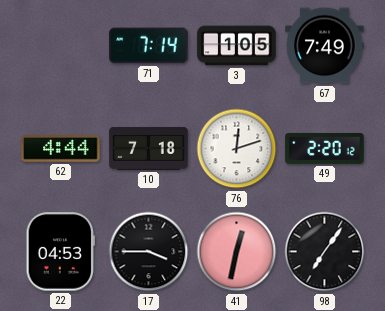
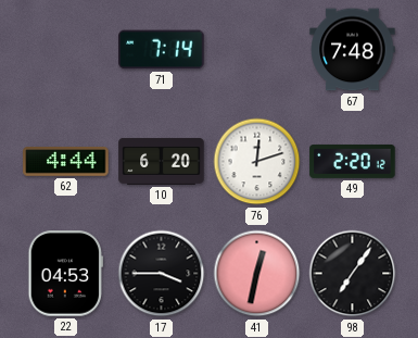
3: 1:05 -> none
67: 7:49 -> 7:48
10: 7:18 -> 6:20
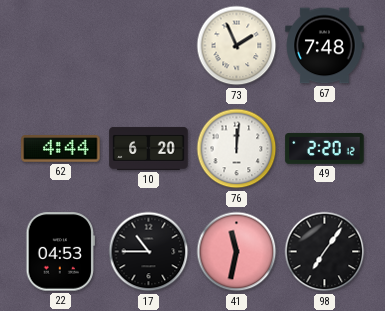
71: 7:14 -> none
73: none -> 1:56
76: 12:12 -> 12:01
17: 3:45 -> 10:45
41: 12:32 -> 11:32
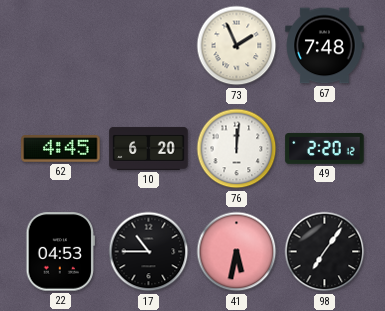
62: 4:44 -> 4:45
41: 11:32 -> 5:32
